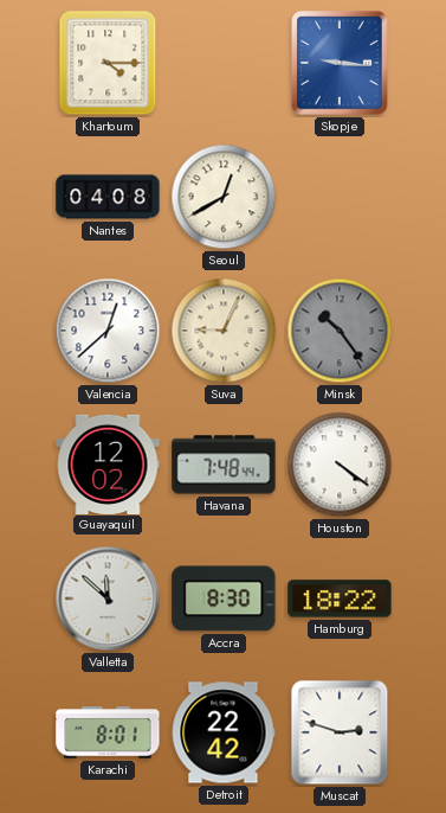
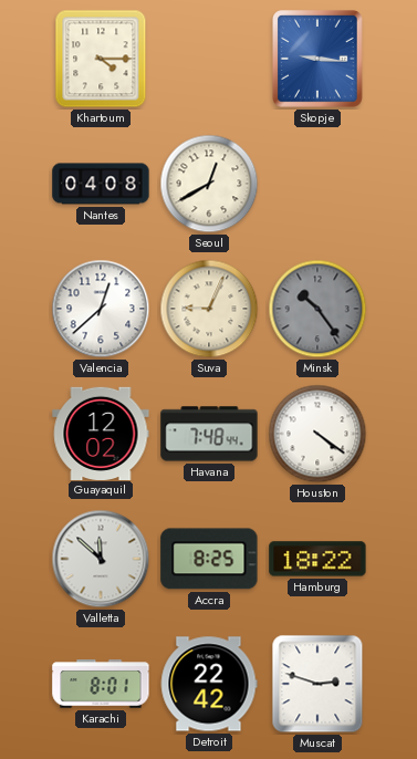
Accra: 8:30 -> 8:25
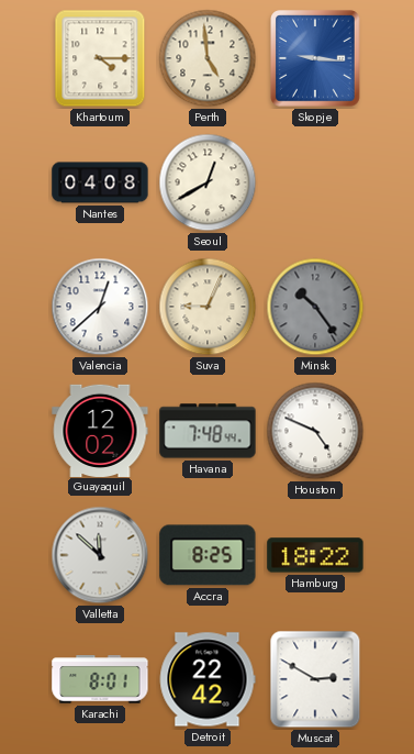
Perth: none -> 4:59
Houston: 4:21 -> 4:49
Muscat: 2:48 -> 2:50
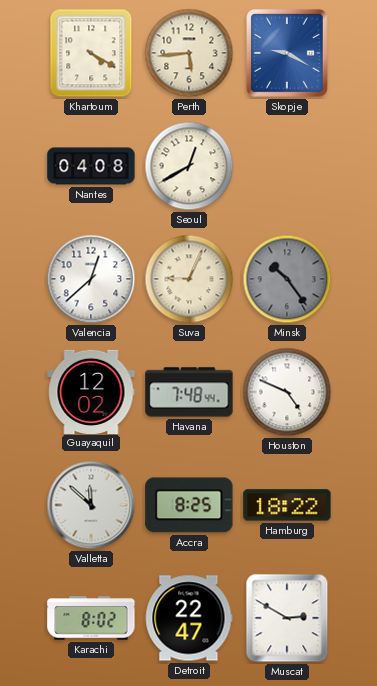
Khartoum: 4:15 -> 4:20
Perth: 4:59 -> 5:44
Skopje: 9:16 -> 9:20
Karachi: 8:01 -> 8:02
Detroit: 22:42 -> 22:47
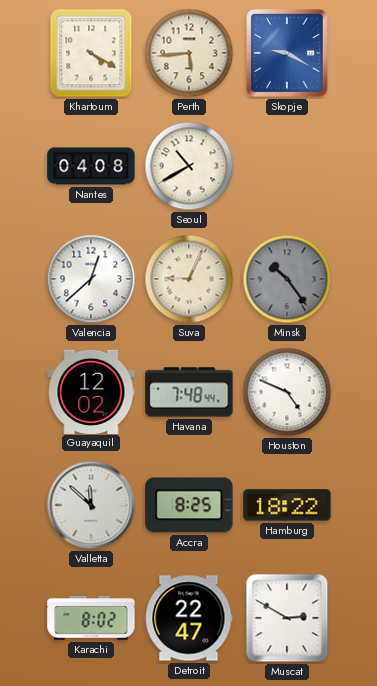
Seoul: 12:40 -> 10:40
